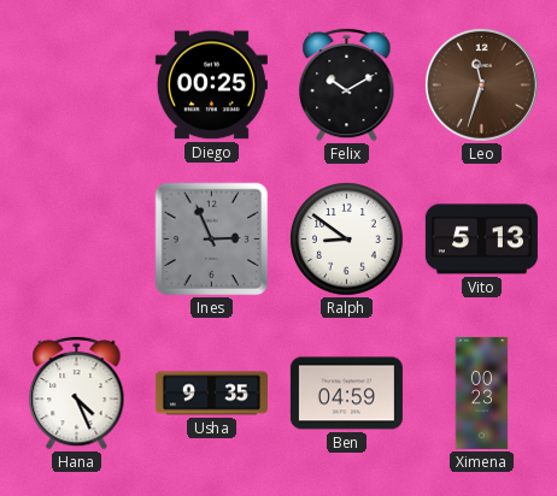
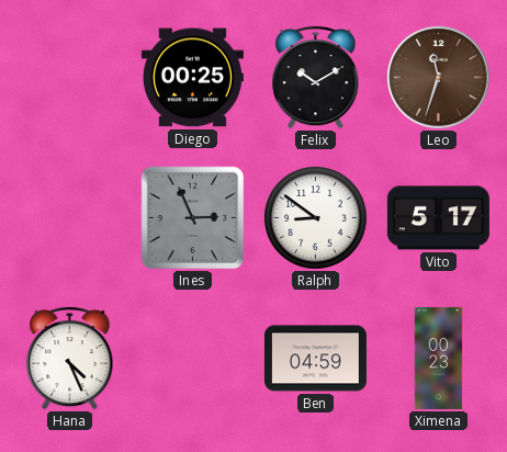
Vito: 5:13 -> 5:17
Usha: 9:35 -> none
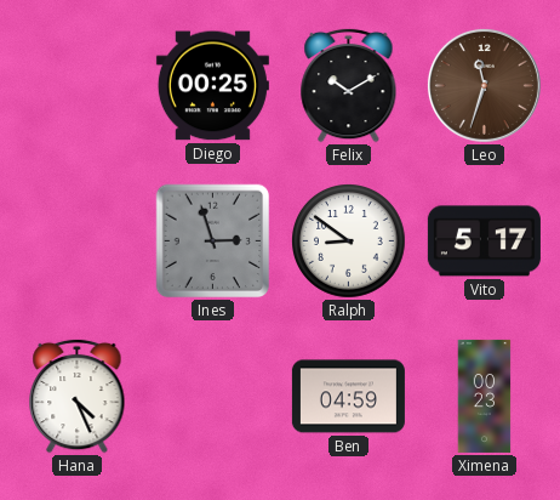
Ines: 2:56 -> 2:57
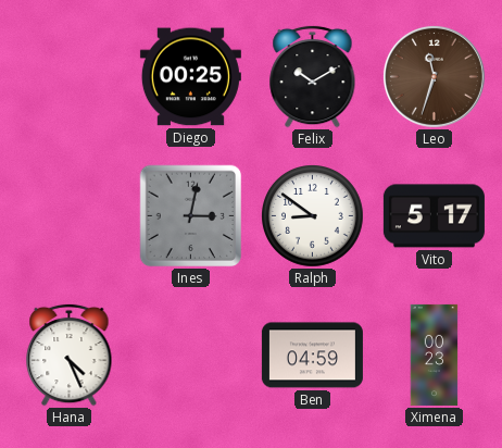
Ines: 2:57 -> 3:02
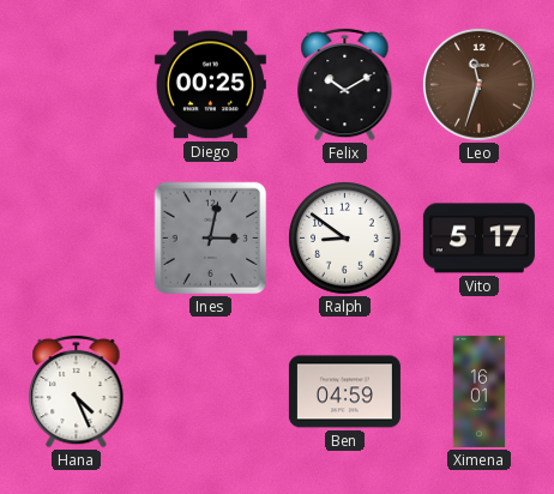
Ximena: 00:23 -> 16:01
